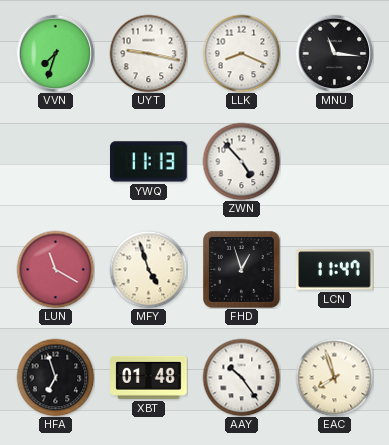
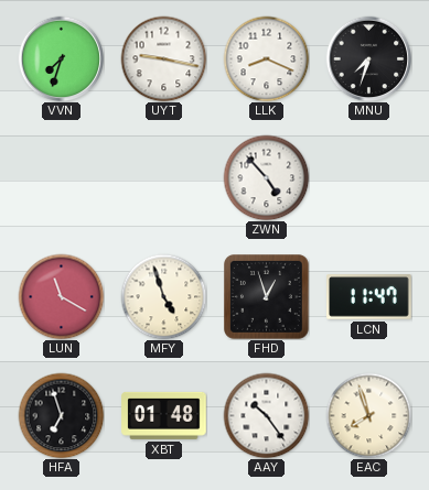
MNU: 11:16 -> 7:33
YWQ: 11:13 -> none
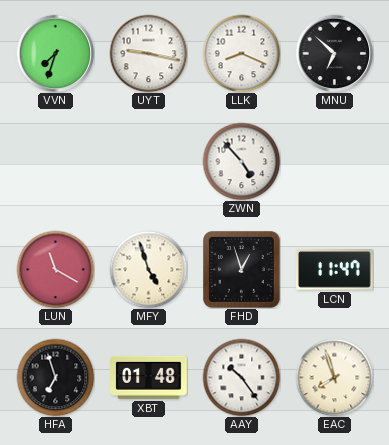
MNU: 7:33 -> 6:52
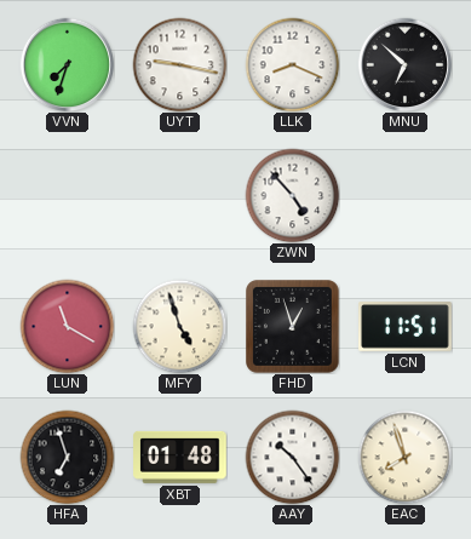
LCN: 11:47 -> 11:51
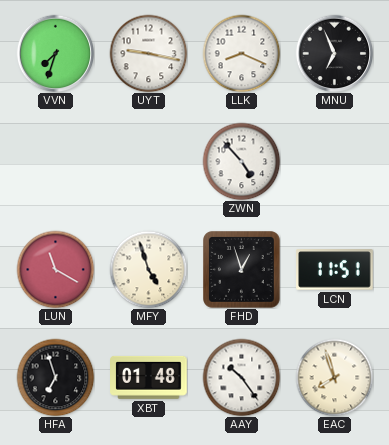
MNU: 6:52 -> 6:56
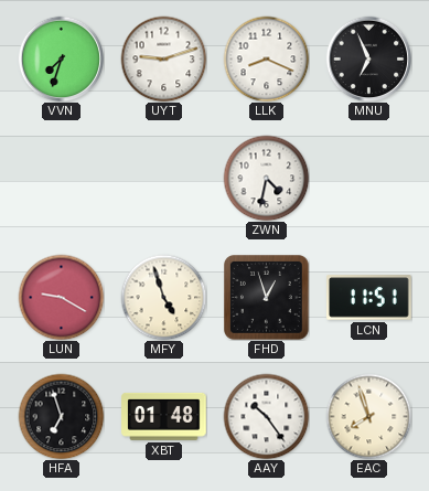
UYT: 9:17 -> 9:12
ZWN: 4:53 -> 4:32
LUN: 11:20 -> 9:20
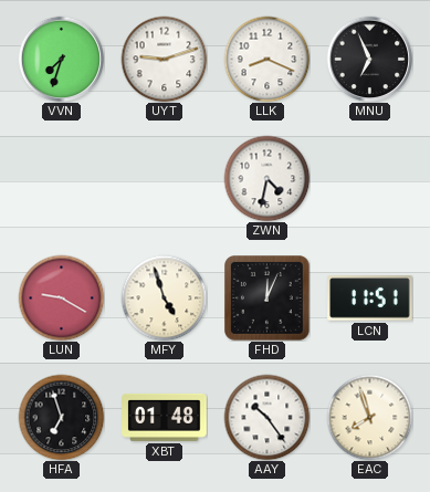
FHD: 12:57 -> 12:04
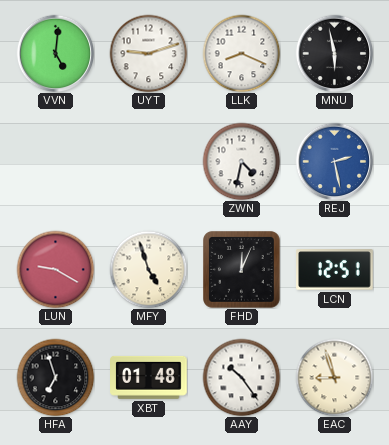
VVN: 7:33 -> 5:01
MNU: 6:56 -> 5:58
REJ: none -> 2:28
LCN: 11:51 -> 12:51
EAC: 7:57 -> 8:57
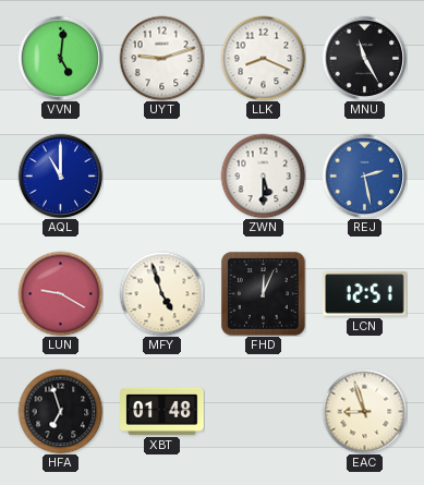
MNU: 5:58 -> 11:25
AQL: none -> 11:00
ZWN: 4:32 -> 5:30
AAY: 10:24 -> none
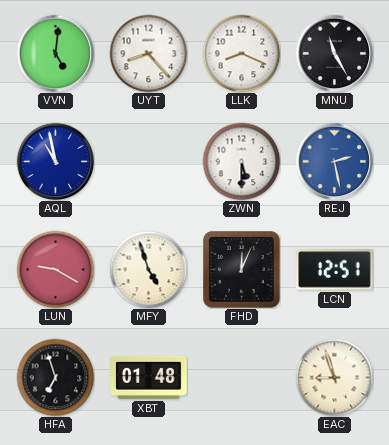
UYT: 9:12 -> 8:23
AQL: 11:00 -> 10:58
